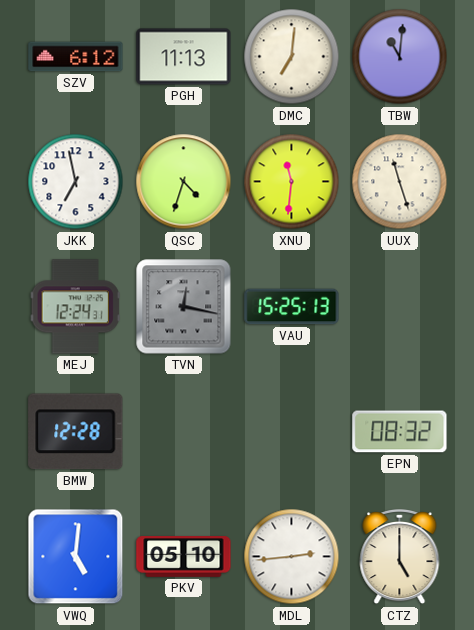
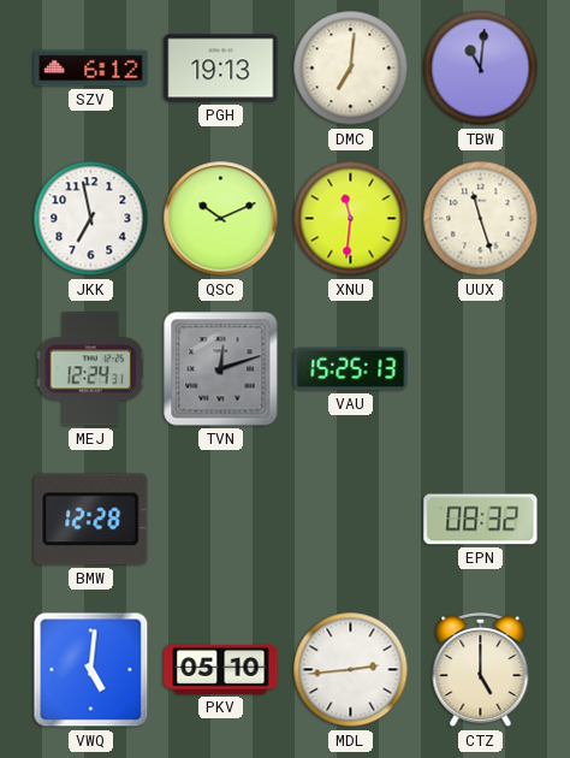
PGH: 11:13 -> 19:13
QSC: 4:33 -> 10:11
TVN: 12:17 -> 12:12
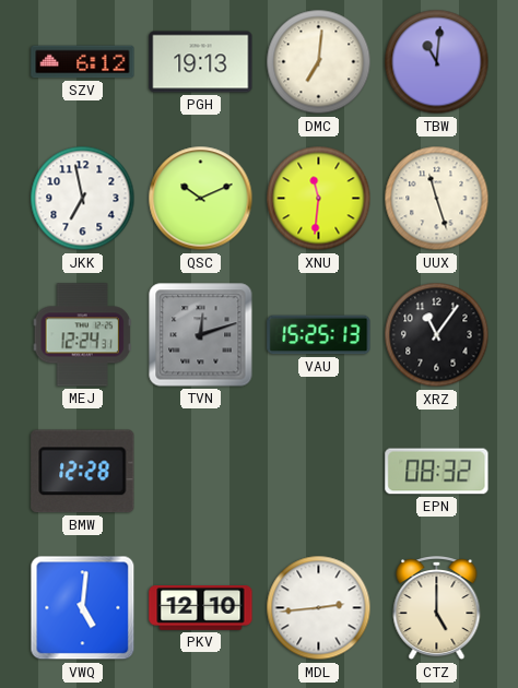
XRZ: none -> 11:06
PKV: 05:10 -> 12:10
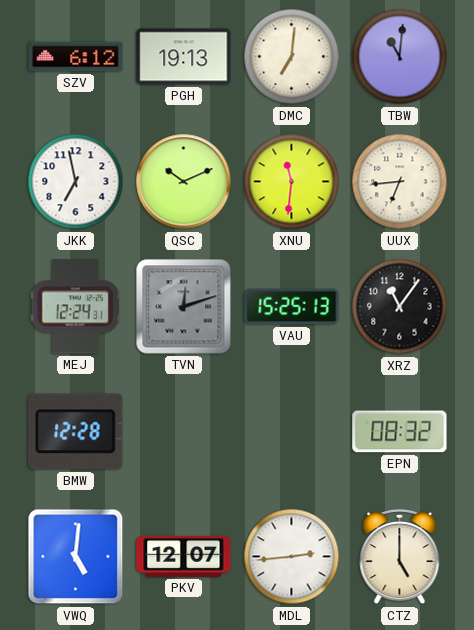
UUX: 11:27 -> 6:44
PKV: 12:10 -> 12:07
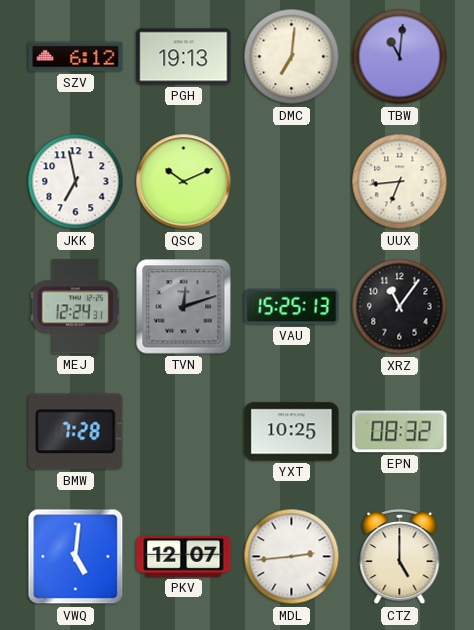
XNU: 11:31 -> none
BMW: 12:28 -> 7:28
YXT: none -> 10:25
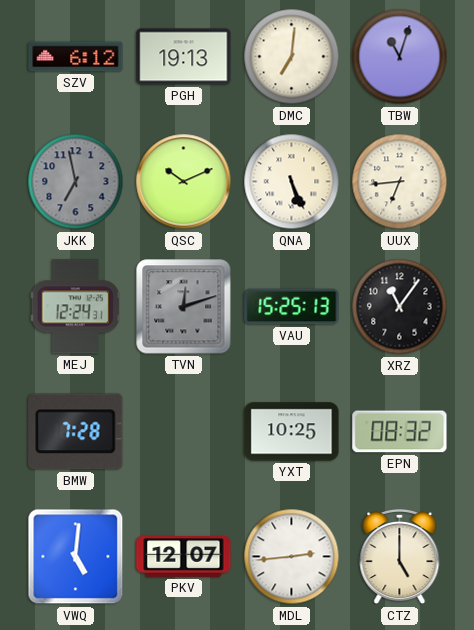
TBW: 11:01 -> 11:03
JKK dial: white -> grey
QNA: none -> 5:26
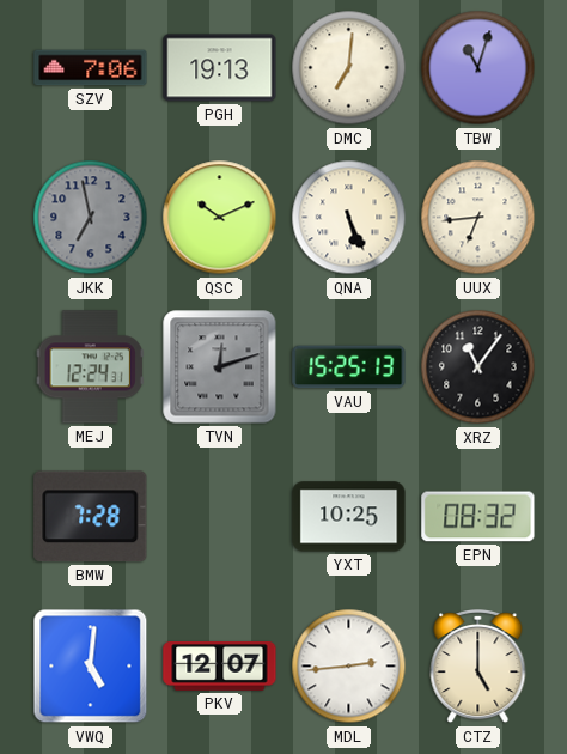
SZV: 6:12 -> 7:06
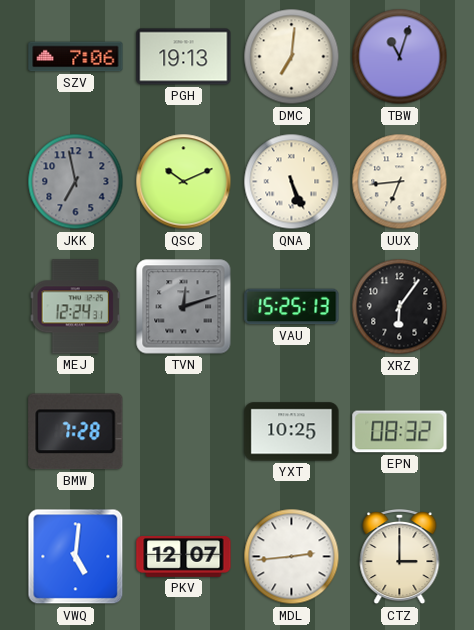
XRZ: 11:06 -> 6:06
CTZ: 5:00 -> 3:00
